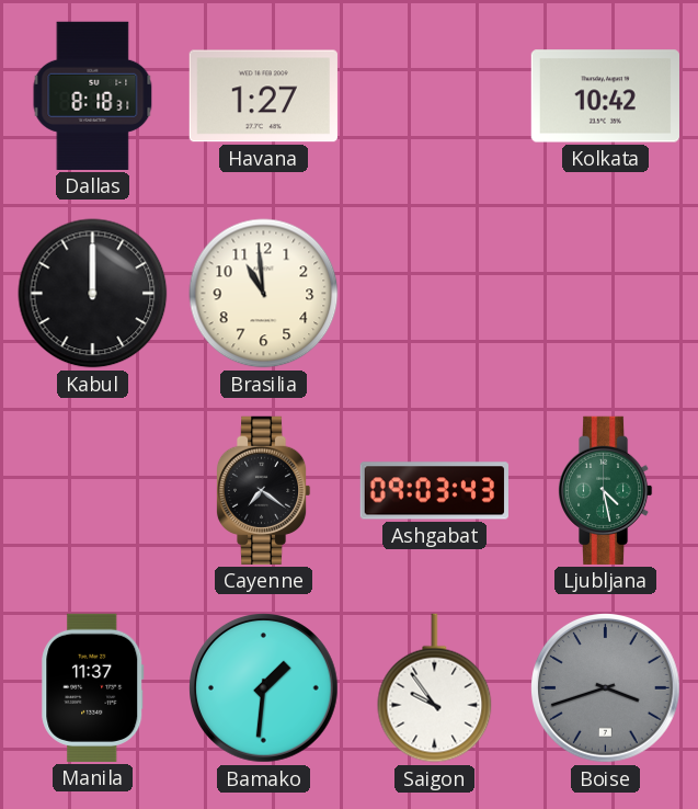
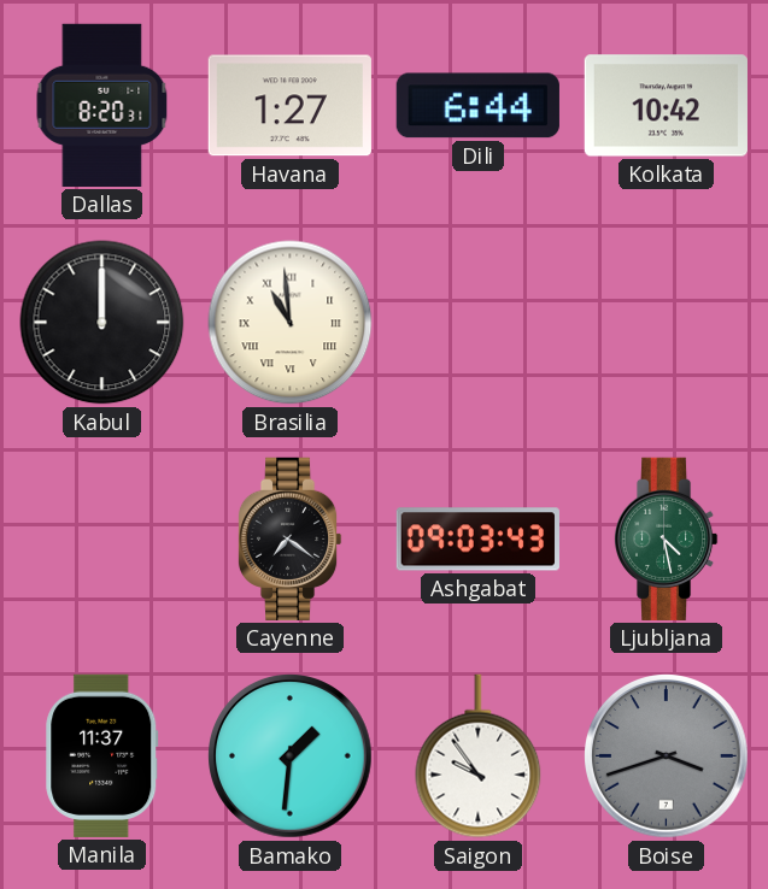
Dallas: 8:18 -> 8:20
Dili: none -> 6:44
Brasilia numerals: Arabic -> Roman
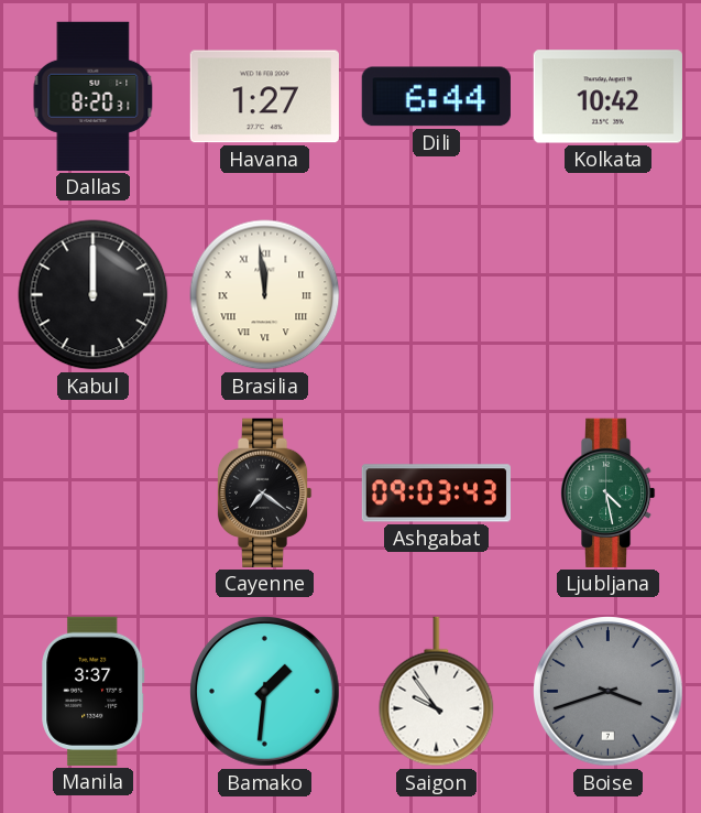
Brasilia: 10:59 -> 11:59
Manila: 11:37 -> 3:37
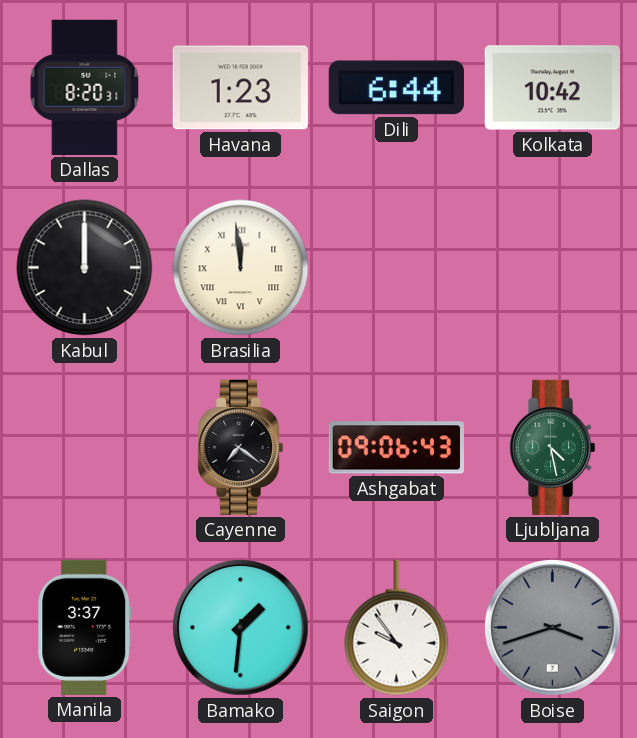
Havana: 1:27 -> 1:23
Ashgabat: 09:03 -> 09:06
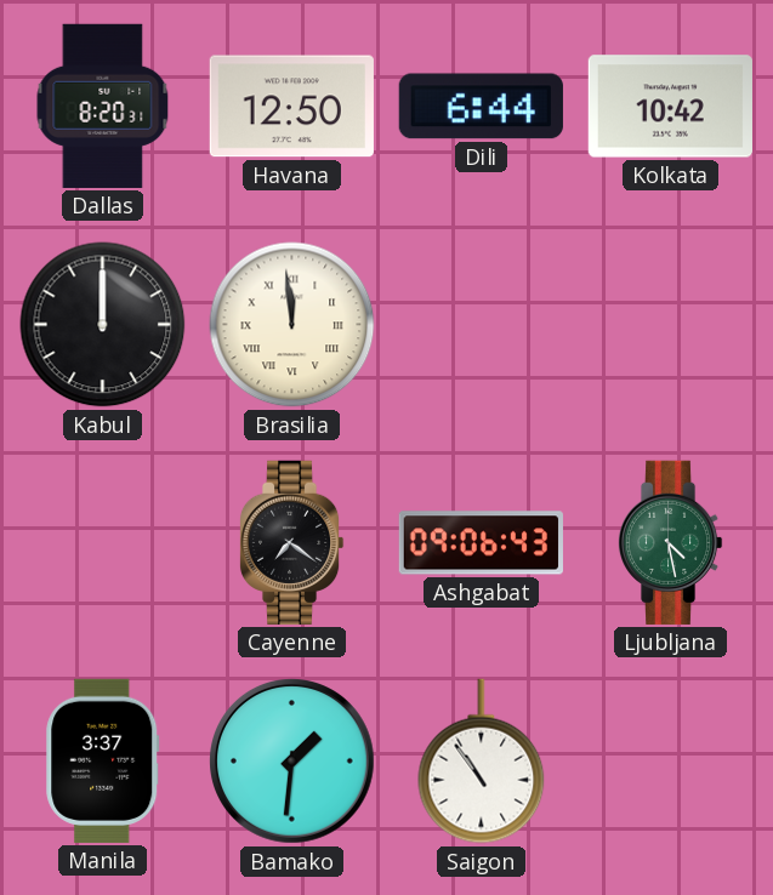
Havana: 1:23 -> 12:50
Saigon: 9:54 -> 10:54
Boise: 3:42 -> none
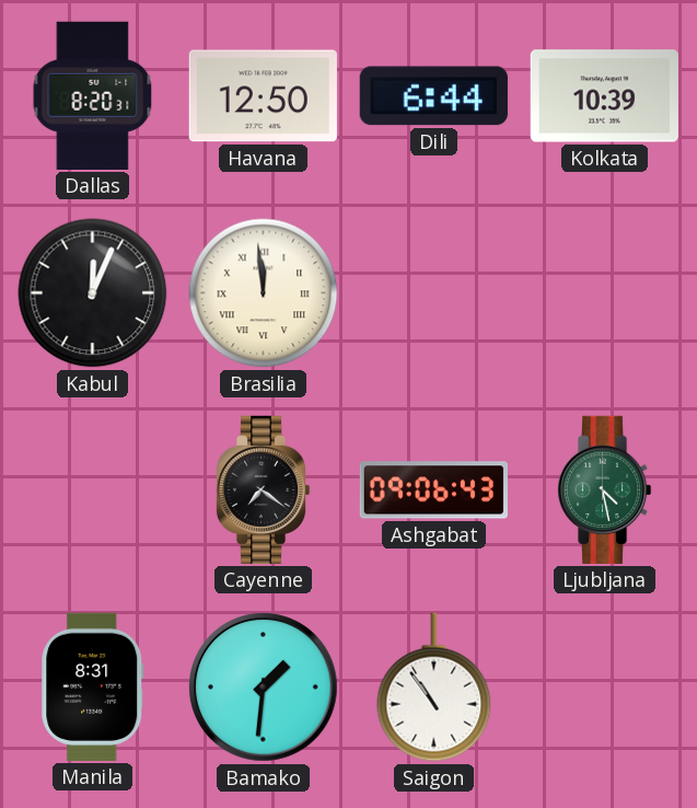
Kolkata: 10:42 -> 10:39
Kabul: 12:00 -> 12:04
Manila: 3:37 -> 8:31
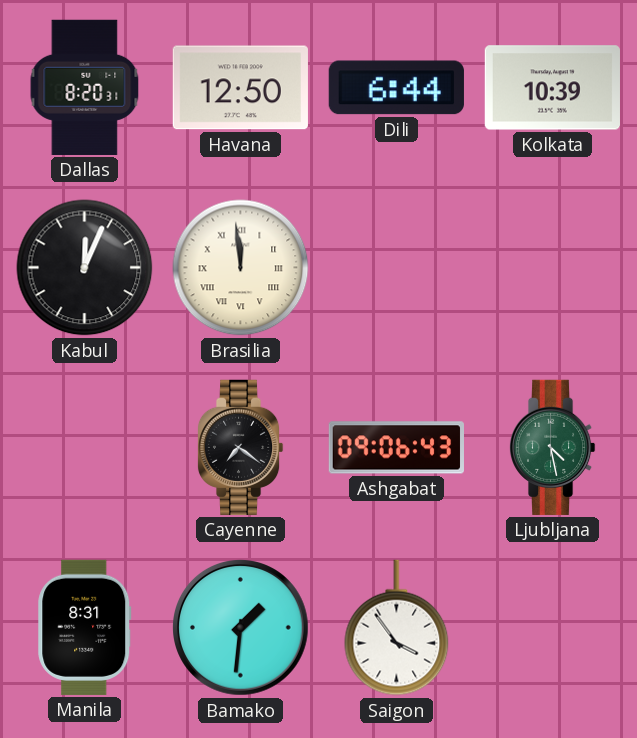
Saigon: 10:54 -> 3:54
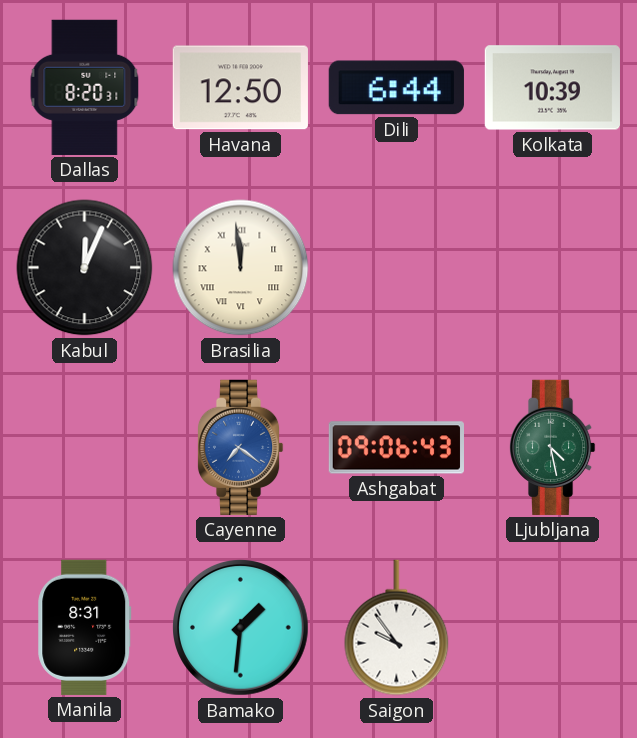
Cayenne dial: black -> blue
Saigon: 3:54 -> 9:54
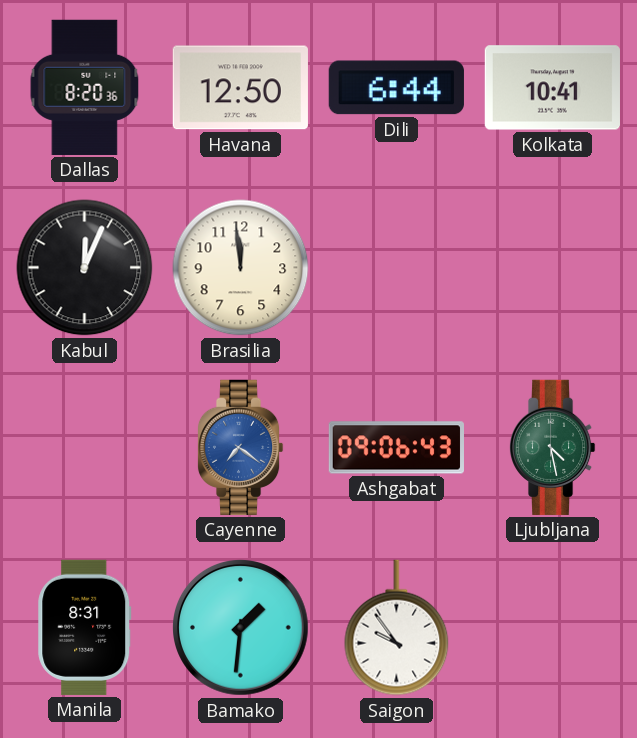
Dallas: 8:20:31 -> 8:20:36
Kolkata: 10:39 -> 10:41
Brasilia numerals: Roman -> Arabic
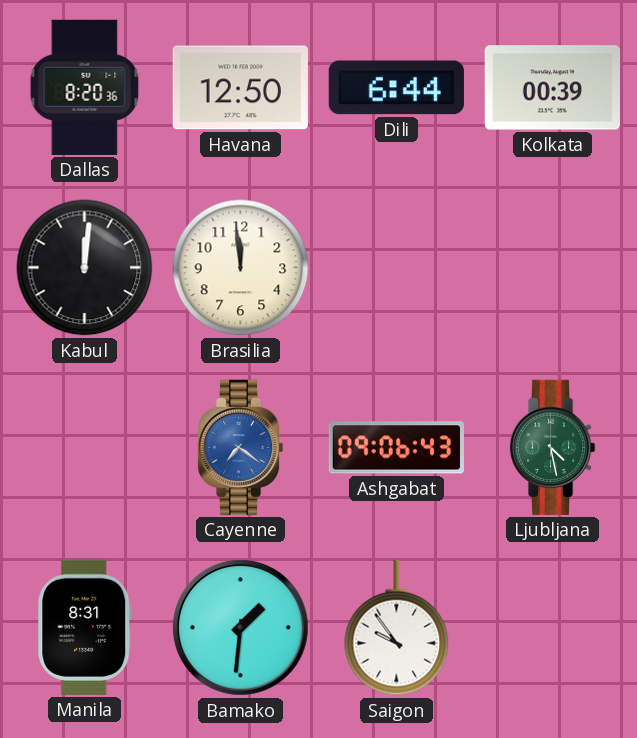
Kolkata: 10:41 -> 00:39
Kabul: 12:04 -> 12:01
